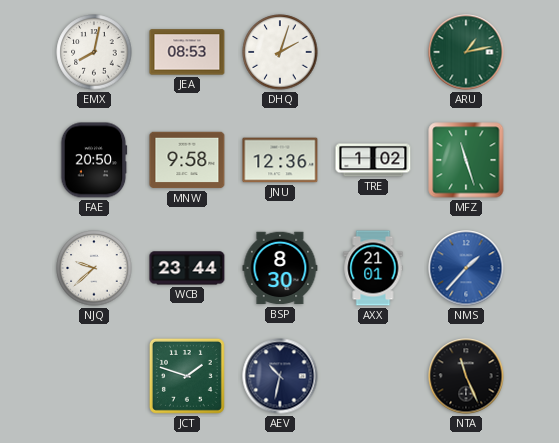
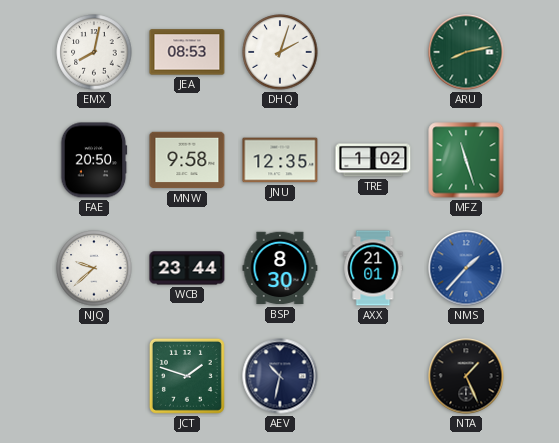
ARU: 1:13 -> 8:13
JNU: 12:36 -> 12:35
NTA: 11:26 -> 1:26
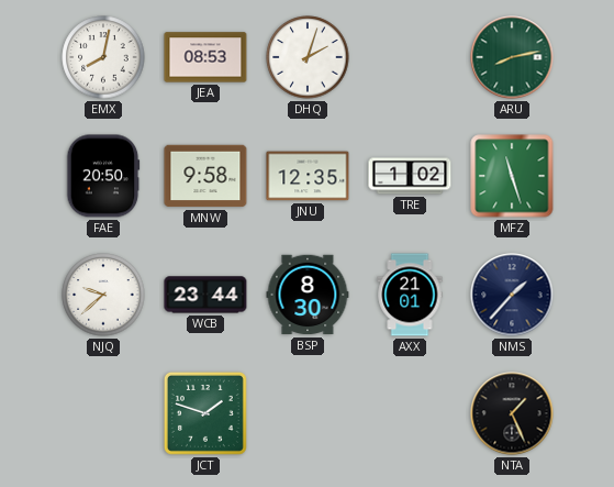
NMS dial: blue -> navy
AEV: 10:32 -> none
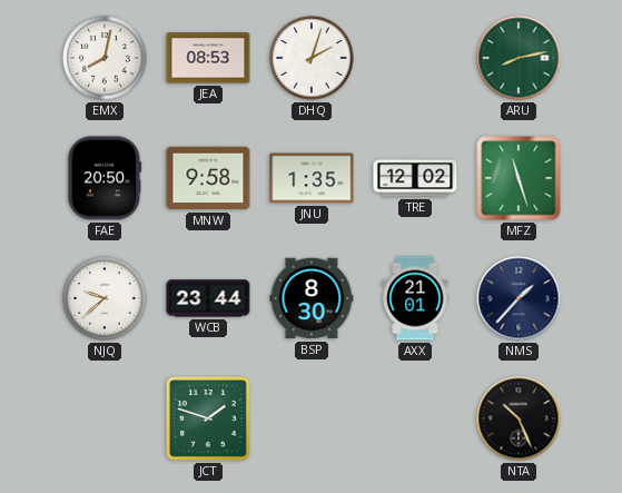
JNU: 12:35 -> 1:35
TRE: 1:02 -> 12:02
NTA: 1:26 -> 10:26
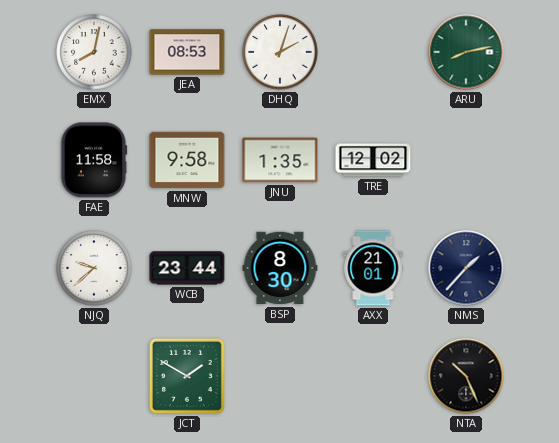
FAE: 20:50 -> 11:58
MFZ: 11:27 -> none
JCT: 1:48 -> 1:50
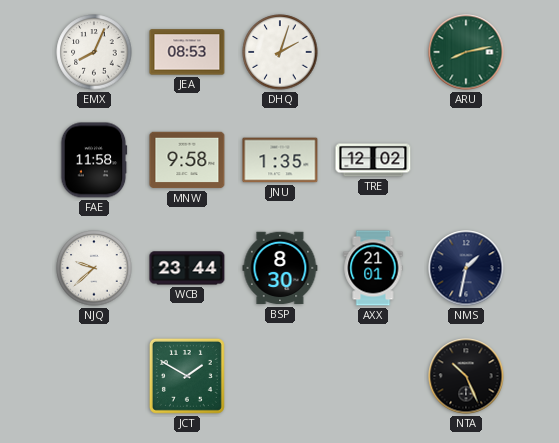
EMX: 8:02 -> 8:04
NMS: 1:37 -> 1:32
